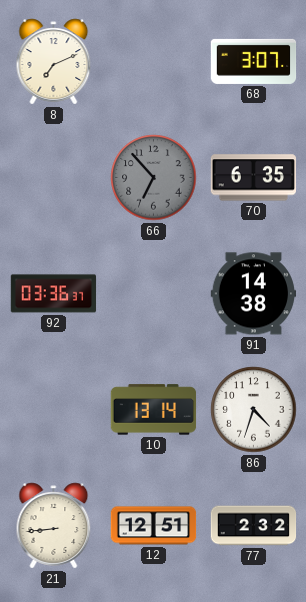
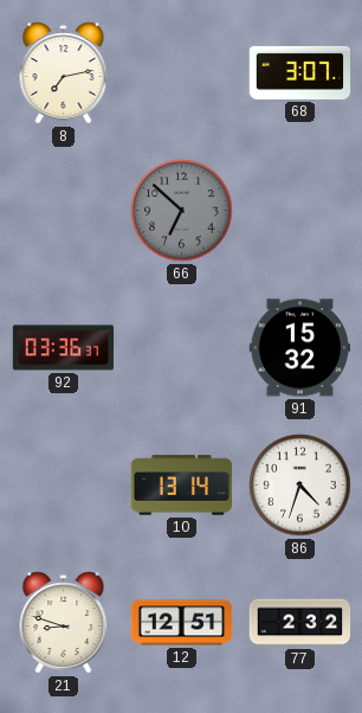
8: 7:11 -> 7:13
66: 6:53 -> 6:52
70: 6:35 -> none
91: 14:38 -> 15:32
21: 8:44 -> 8:48
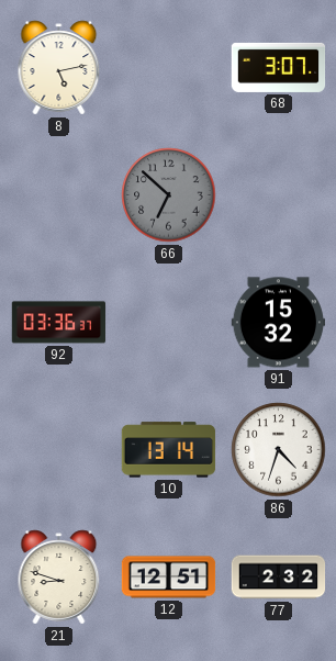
8: 7:13 -> 5:13
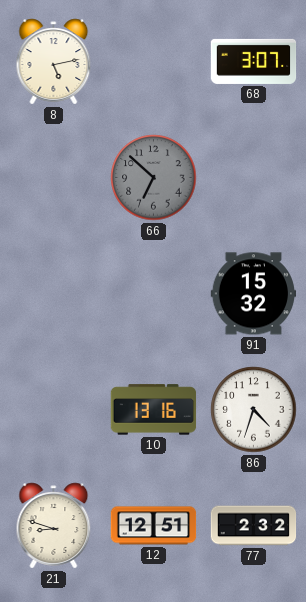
92: 03:36 -> none
10: 13:14 -> 13:16
